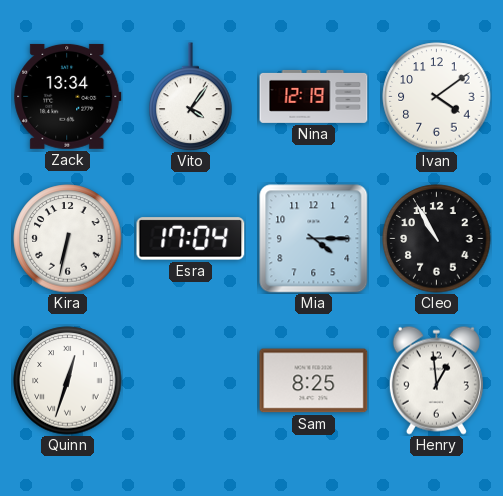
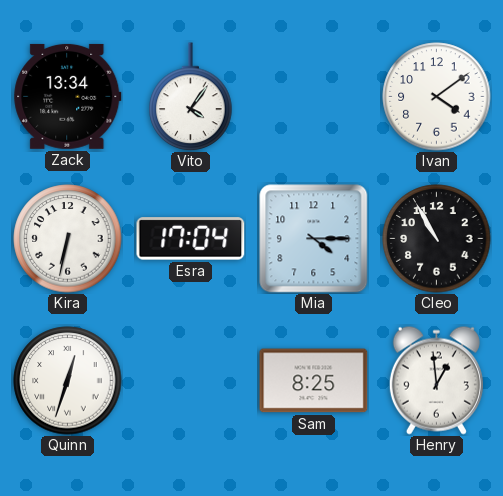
Nina: 12:19 -> none
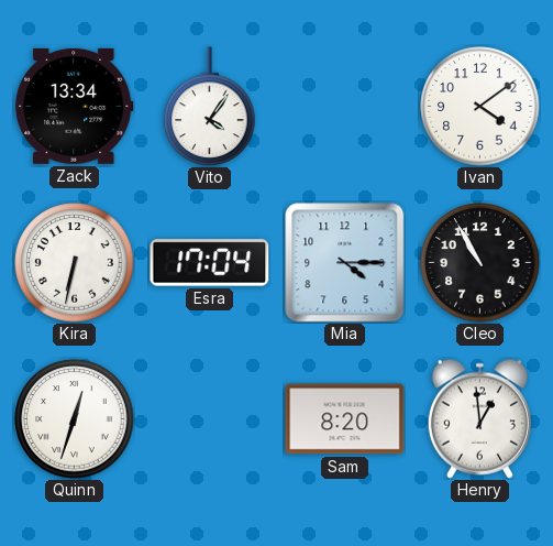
Sam: 8:25 -> 8:20
